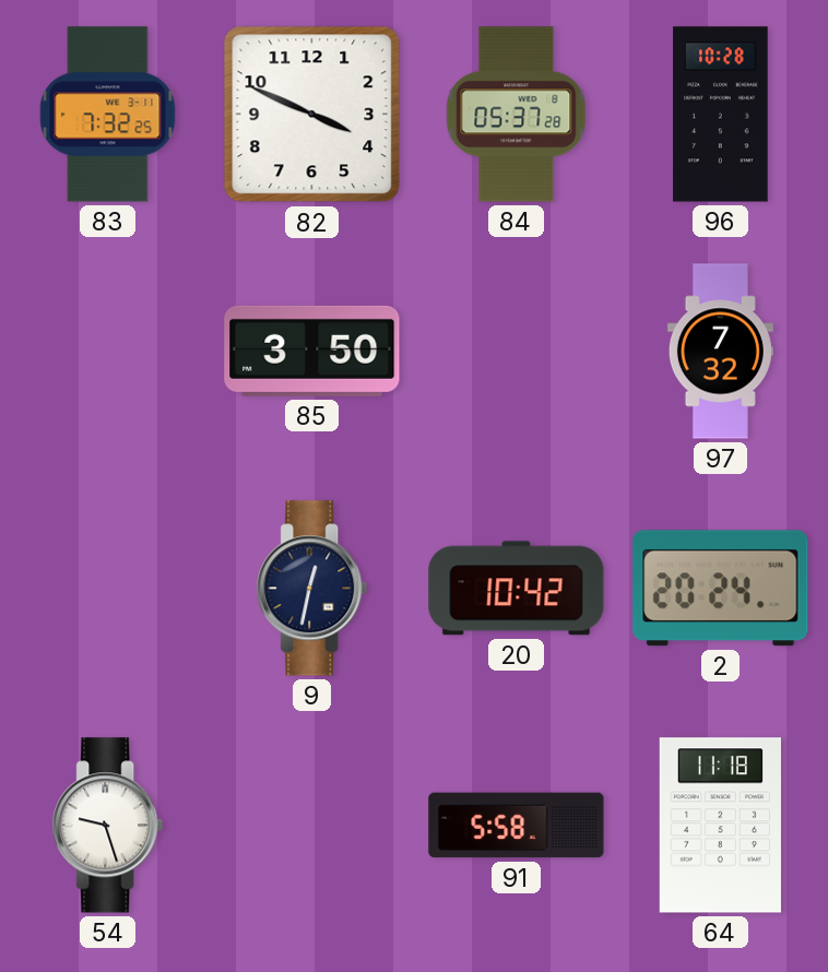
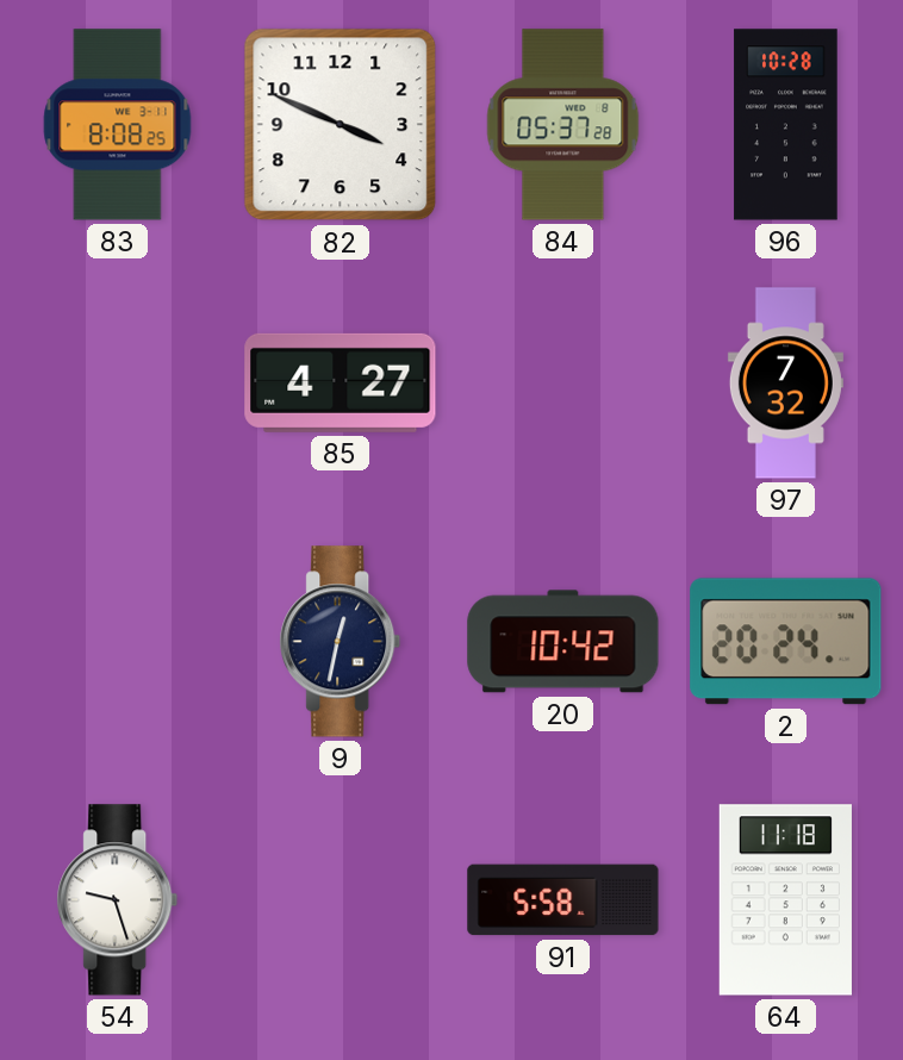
83: 7:32 -> 8:08
85: 3:50 -> 4:27
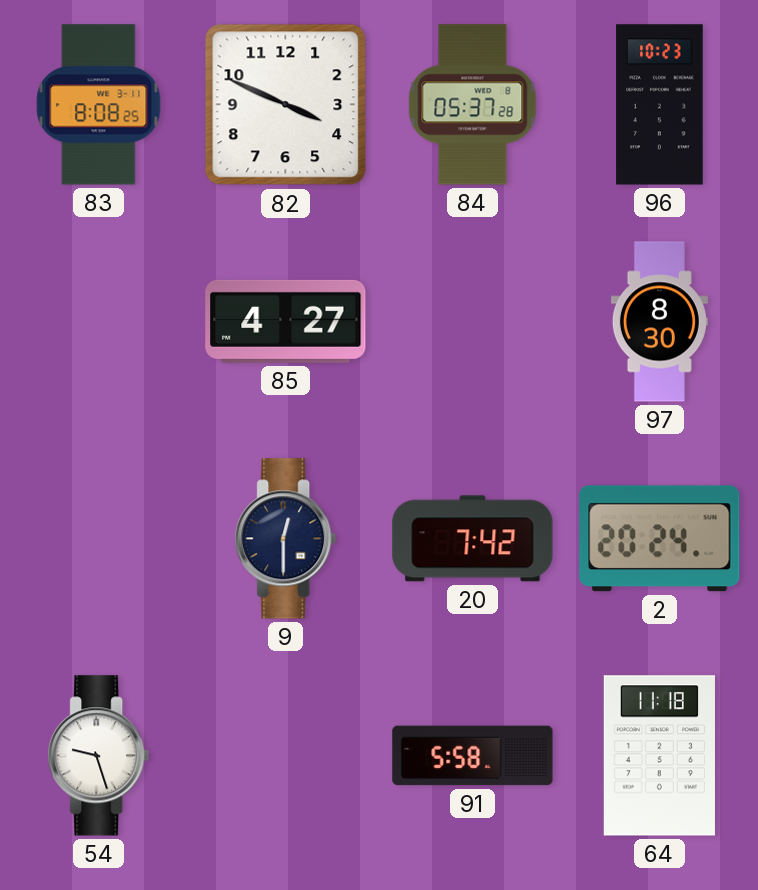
96: 10:28 -> 10:23
97: 7:32 -> 8:30
9: 12:32 -> 12:30
20: 10:42 -> 7:42
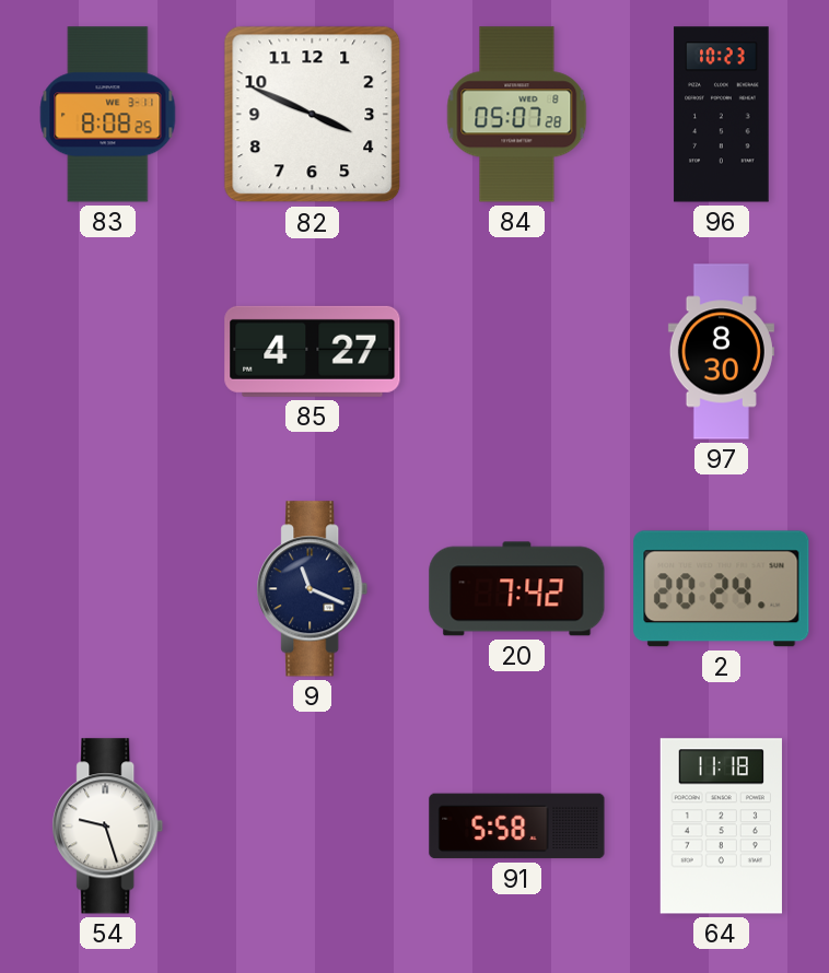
84: 05:37 -> 05:07
9: 12:30 -> 11:19
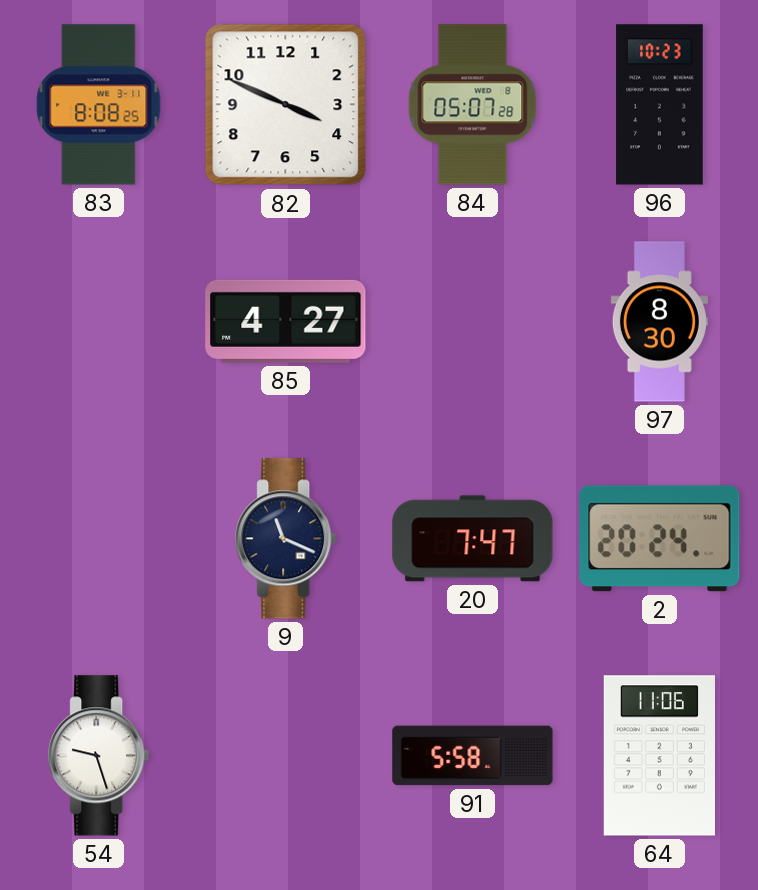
20: 7:42 -> 7:47
64: 11:18 -> 11:06
